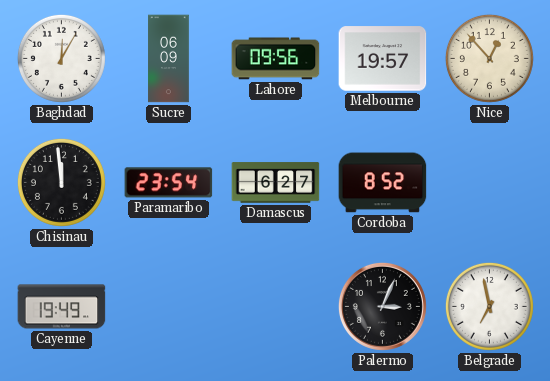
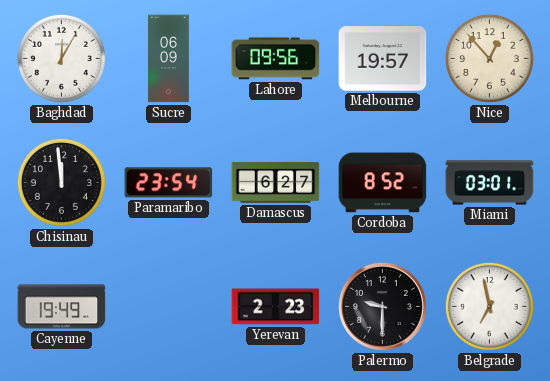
Miami: none -> 03:01
Yerevan: none -> 2:23
Palermo: 3:04 -> 9:30
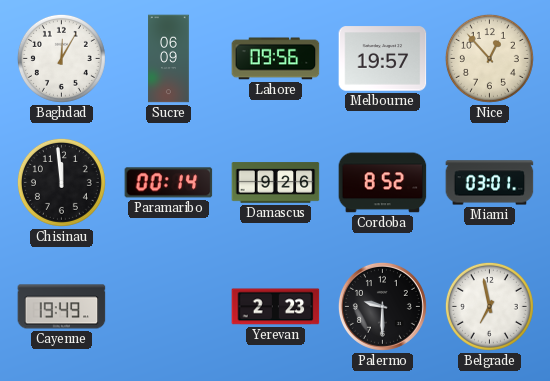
Paramaribo: 23:54 -> 00:14
Damascus: 6:27 -> 9:26
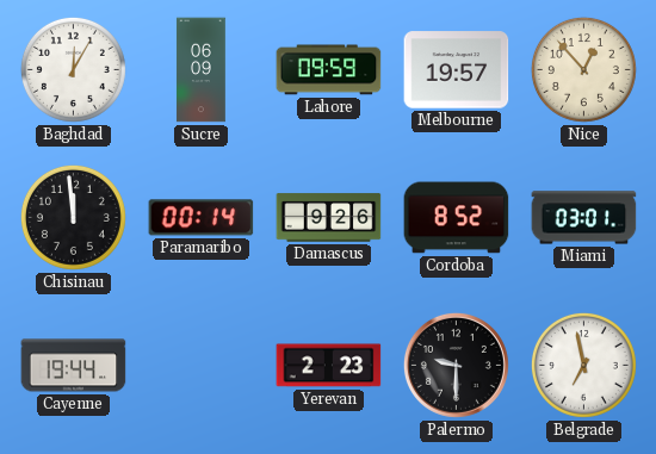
Lahore: 09:56 -> 09:59
Cayenne: 19:49 -> 19:44
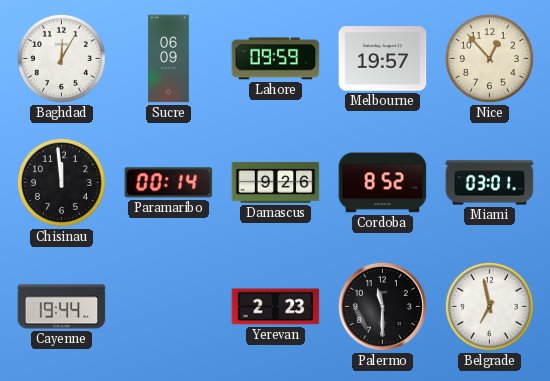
Palermo: 9:30 -> 11:30
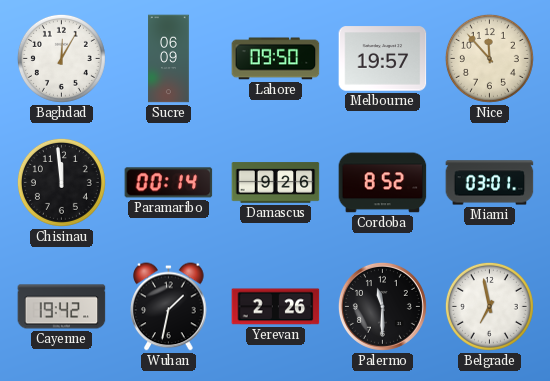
Lahore: 09:59 -> 09:50
Nice: 12:53 -> 11:53
Cayenne: 19:44 -> 19:42
Wuhan: none -> 1:32
Yerevan: 2:23 -> 2:26
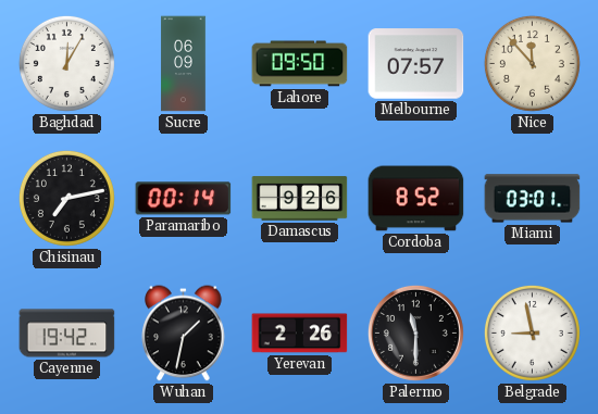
Melbourne: 19:57 -> 07:57
Chisinau: 11:59 -> 7:13
Belgrade: 6:58 -> 8:58
